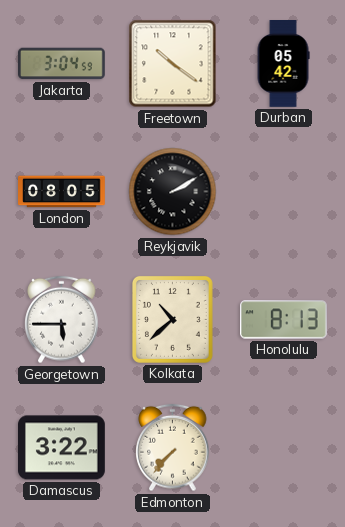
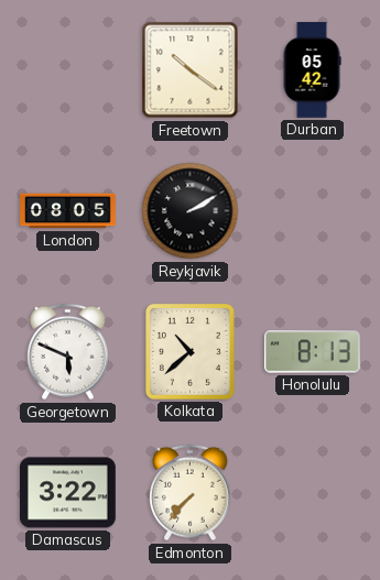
Jakarta: 3:04 -> none
Georgetown: 5:45 -> 5:49
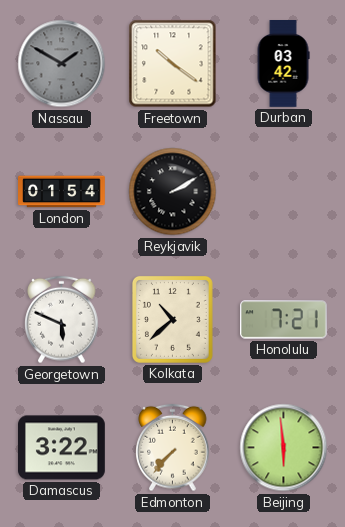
Nassau: none -> 1:50
Durban: 05:42 -> 03:42
London: 08:05 -> 01:54
Honolulu: 8:13 -> 7:21
Beijing: none -> 5:59
